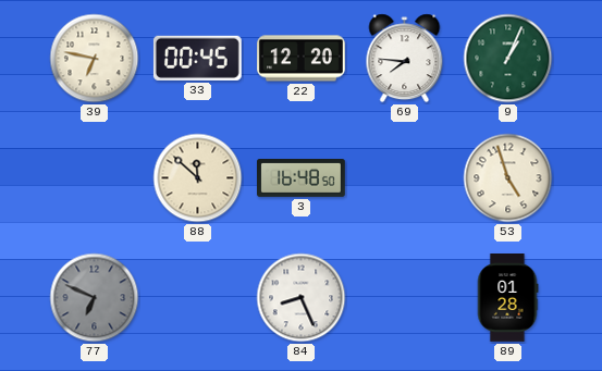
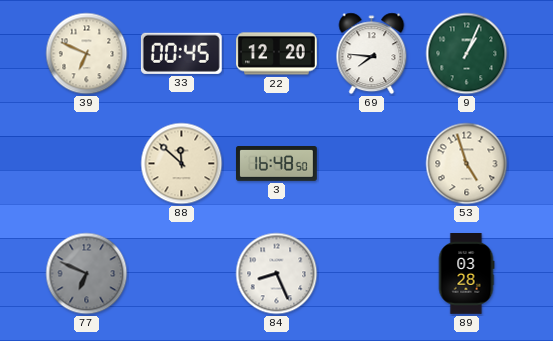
39: 6:47 -> 6:49
89: 01:28 -> 03:28
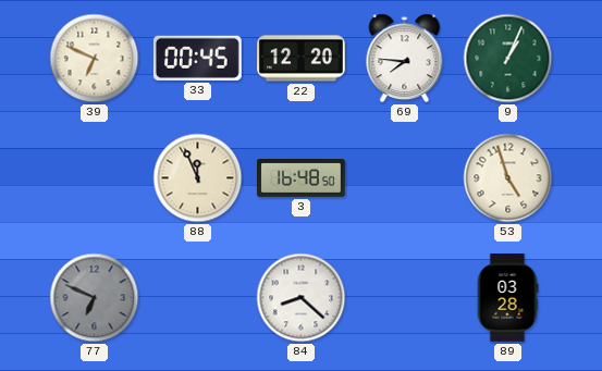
88: 11:52 -> 11:56
84: 8:26 -> 8:22
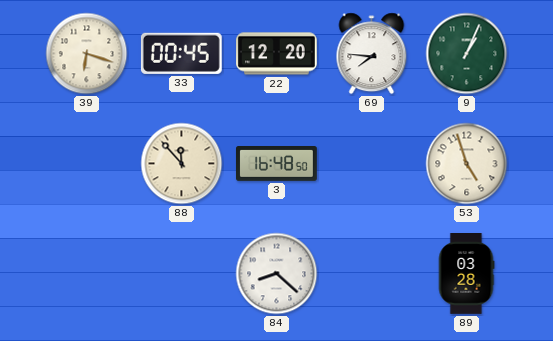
39: 6:49 -> 6:18
88: 11:56 -> 11:53
77: 6:49 -> none
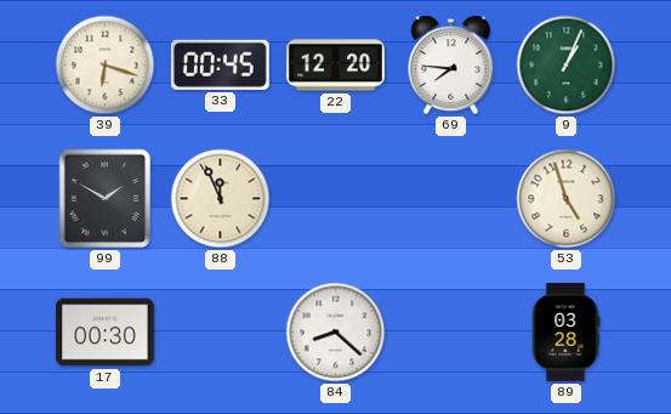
99: none -> 1:50
88: 11:53 -> 11:56
3: 16:48 -> none
17: none -> 00:30
